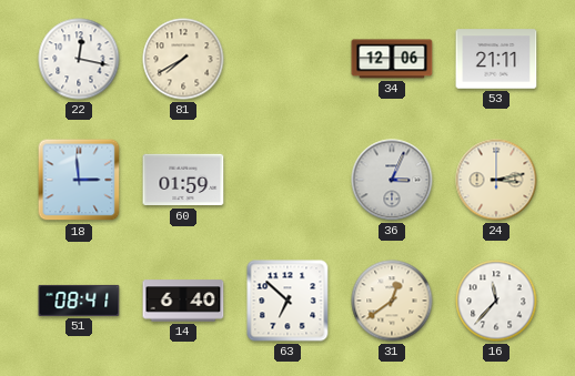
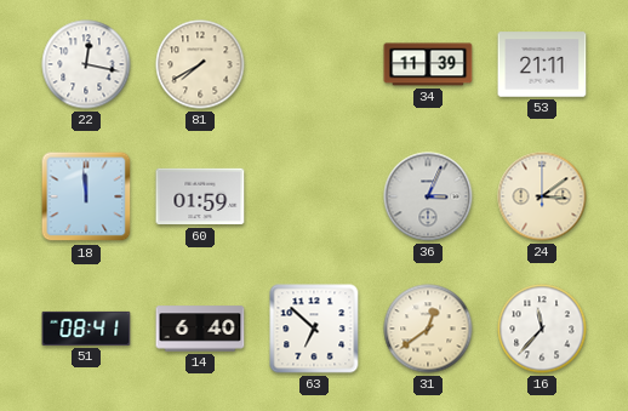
34: 12:06 -> 11:39
18: 2:59 -> 11:59
24: 3:13 -> 3:09
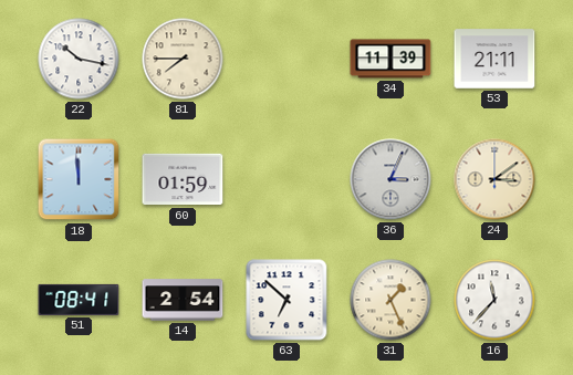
22: 12:17 -> 10:17
81: 7:40 -> 7:45
14: 6:40 -> 2:54
31: 12:39 -> 1:26
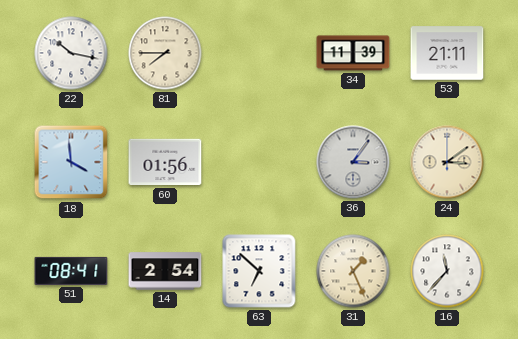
18: 11:59 -> 3:59
60: 01:59 -> 01:56
36: 3:04 -> 3:06
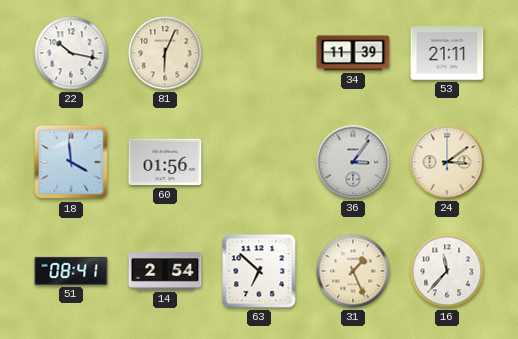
81: 7:45 -> 6:04
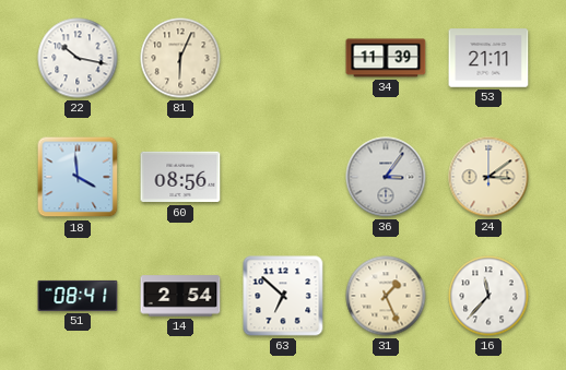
60: 01:56 -> 08:56
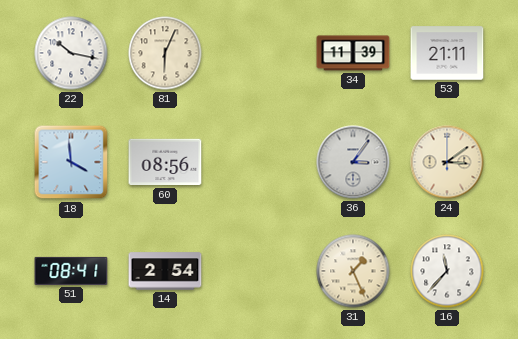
63: 6:52 -> none
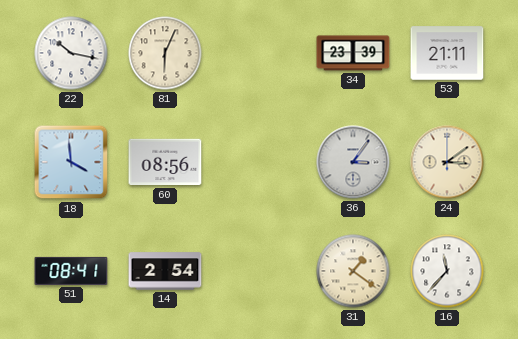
34: 11:39 -> 23:39
31: 1:26 -> 1:21
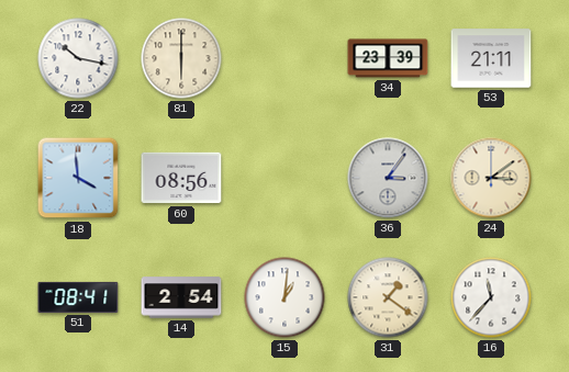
81: 6:04 -> 6:00
15: none -> 1:01
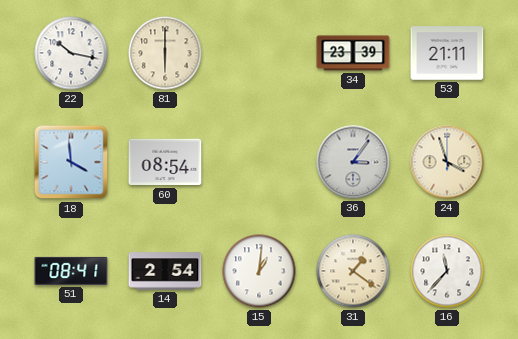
60: 08:56 -> 08:54
24: 3:09 -> 3:57
